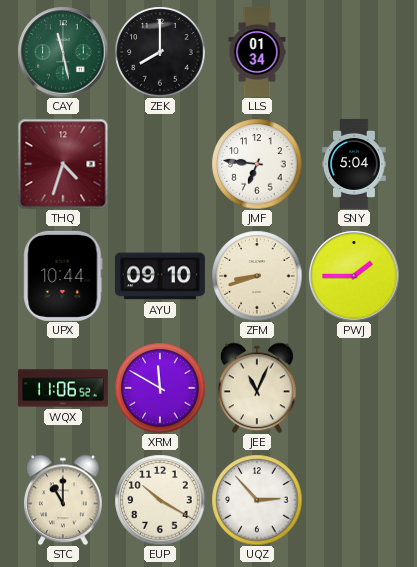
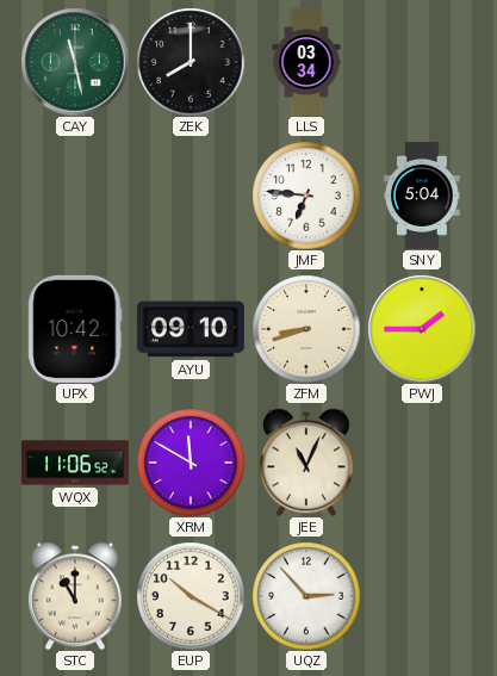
LLS: 01:34 -> 03:34
THQ: 4:33 -> none
UPX: 10:44 -> 10:42
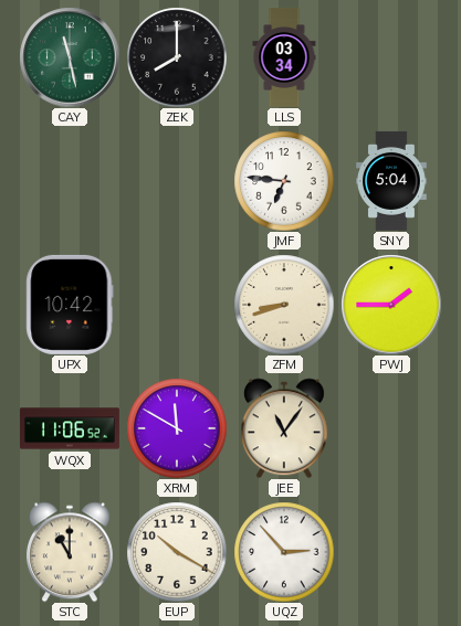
AYU: 09:10 -> none
JEE: 11:04 -> 11:06
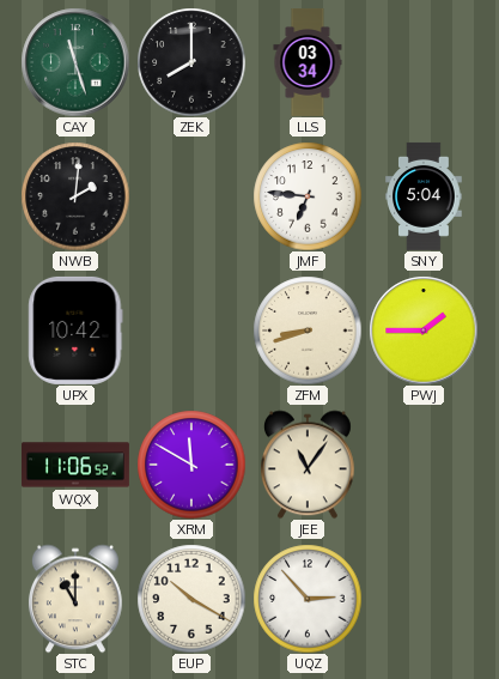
CAY: 11:28 -> 11:27
NWB: none -> 2:01
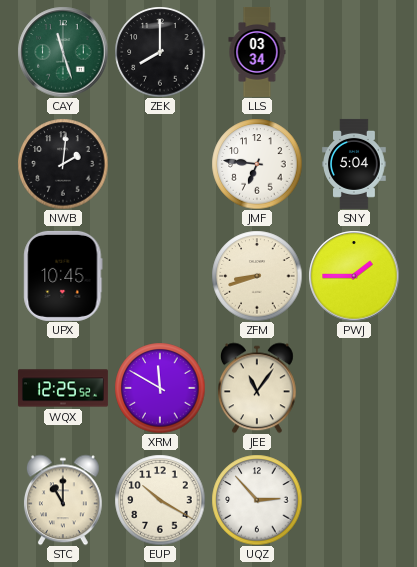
UPX: 10:42 -> 10:45
WQX: 11:06 -> 12:25
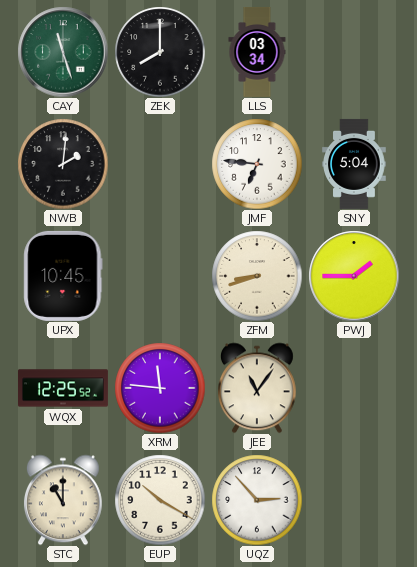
XRM: 11:50 -> 11:46
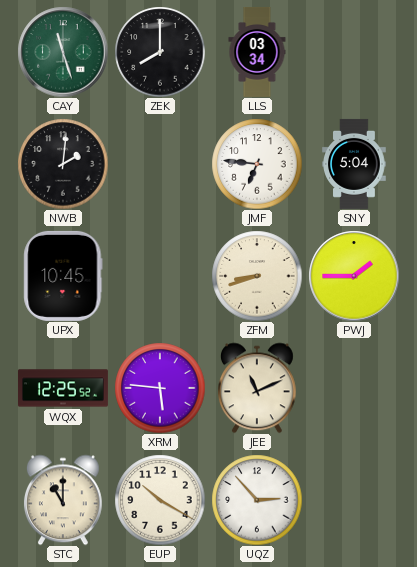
XRM: 11:46 -> 5:46
JEE: 11:06 -> 11:11
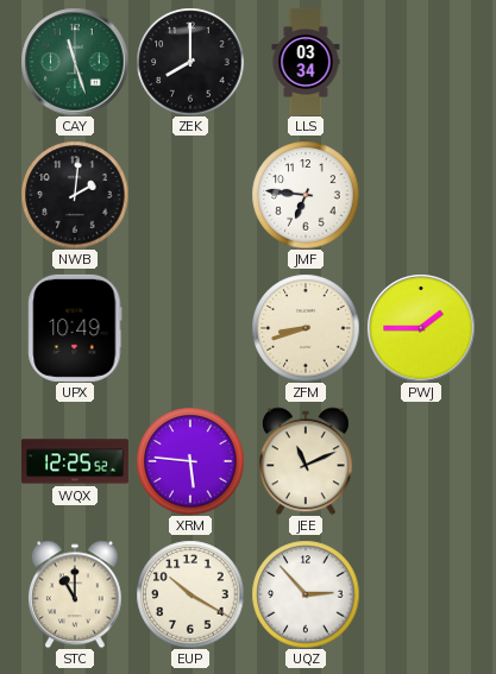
SNY: 5:04 -> none
UPX: 10:45 -> 10:49
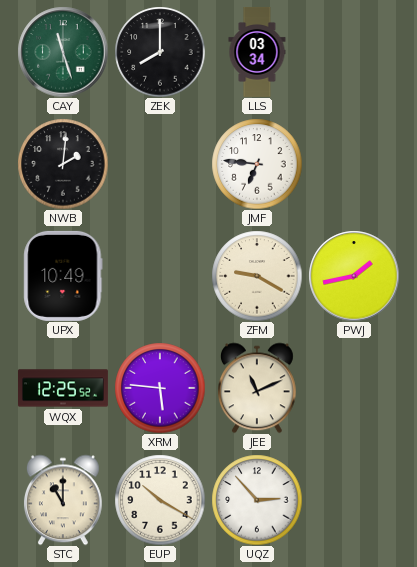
ZFM: 8:42 -> 9:20
PWJ: 1:45 -> 1:43
